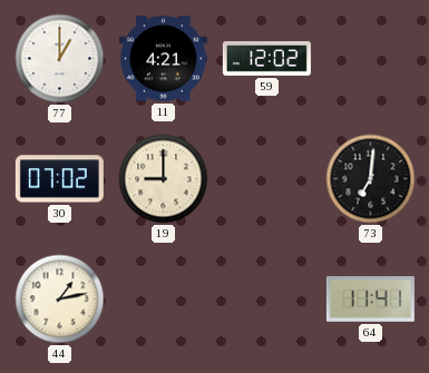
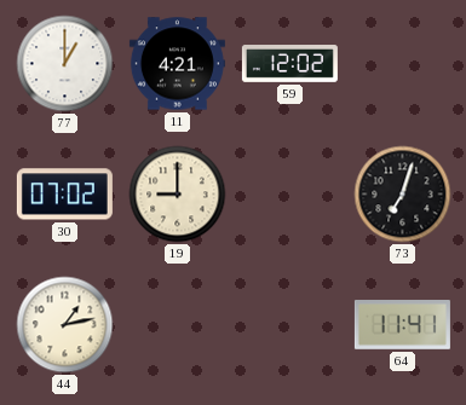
73: 7:01 -> 7:03
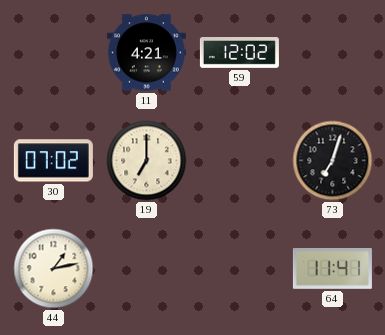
77: 1:00 -> none
19: 9:00 -> 7:00
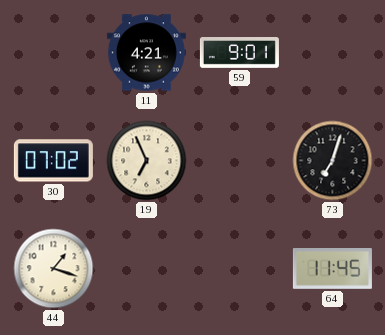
59: 12:02 -> 9:01
19: 7:00 -> 6:56
44: 1:13 -> 1:18
64: 11:41 -> 11:45
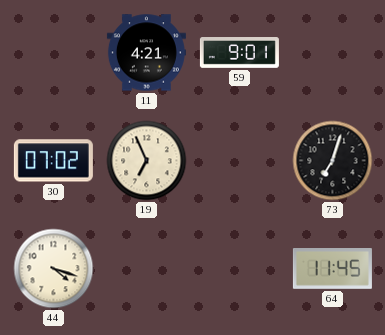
44: 1:18 -> 4:18
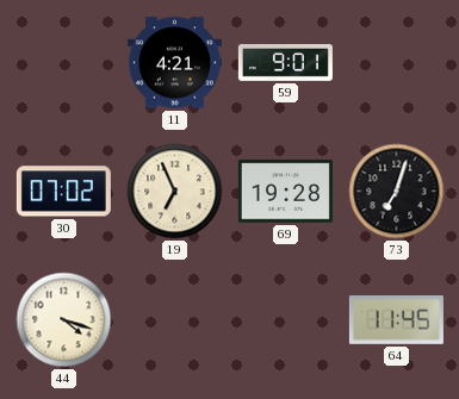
69: none -> 19:28
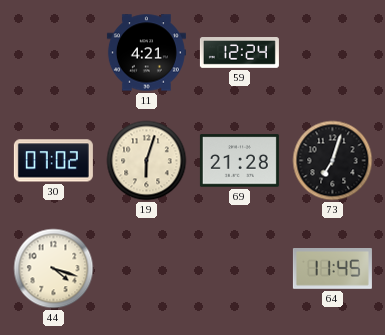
59: 9:01 -> 12:24
19: 6:56 -> 6:03
69: 19:28 -> 21:28
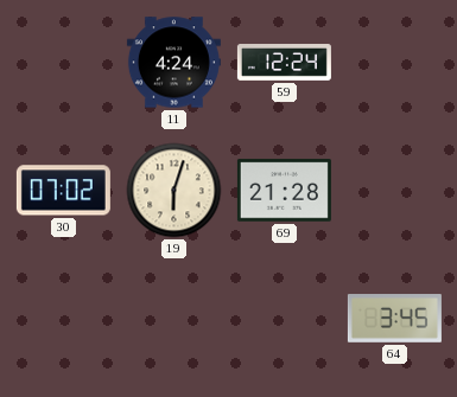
11: 4:21 -> 4:24
73: 7:03 -> none
44: 4:18 -> none
64: 11:45 -> 3:45
